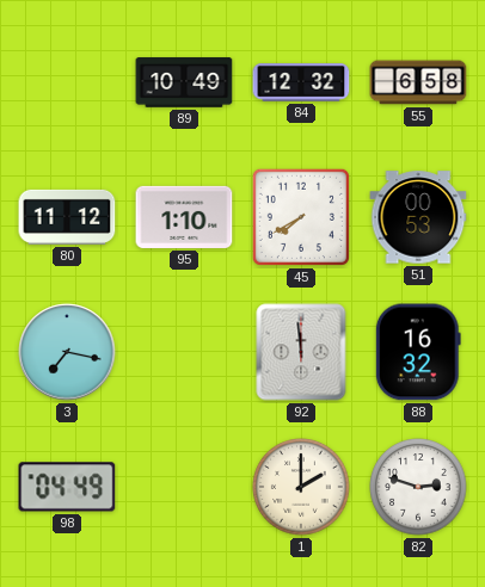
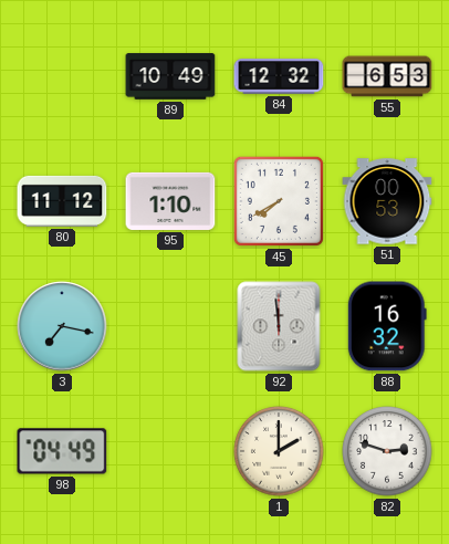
55: 6:58 -> 6:53
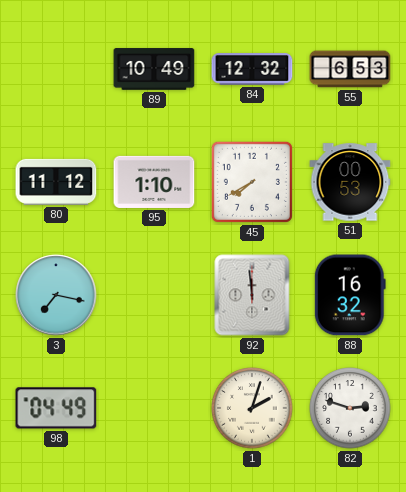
1: 2:00 -> 2:03
